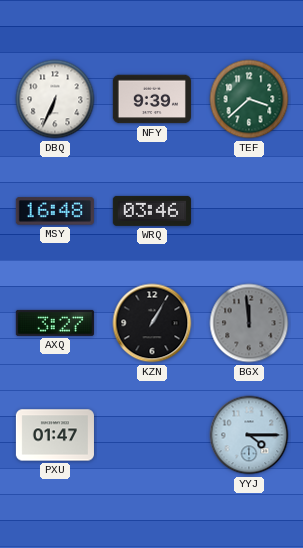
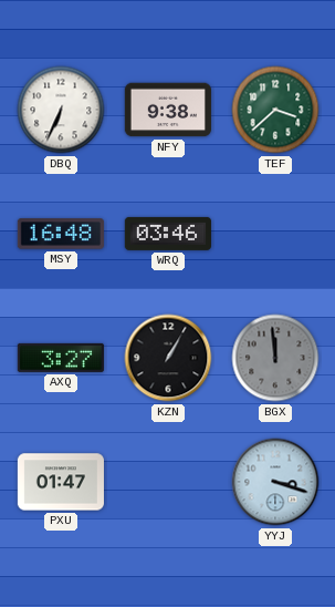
NFY: 9:39 -> 9:38
YYJ: 4:15 -> 3:18
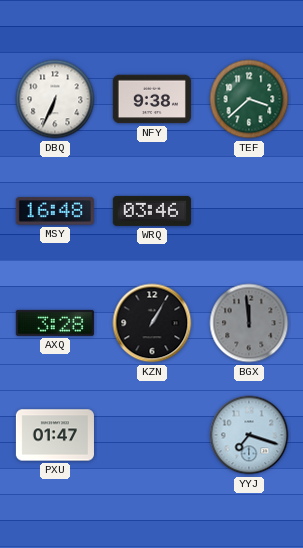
AXQ: 3:27 -> 3:28
YYJ: 3:18 -> 7:18
